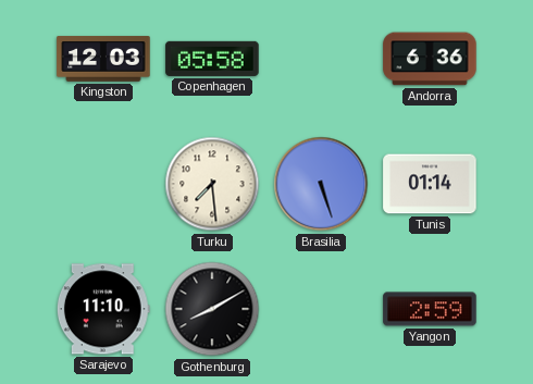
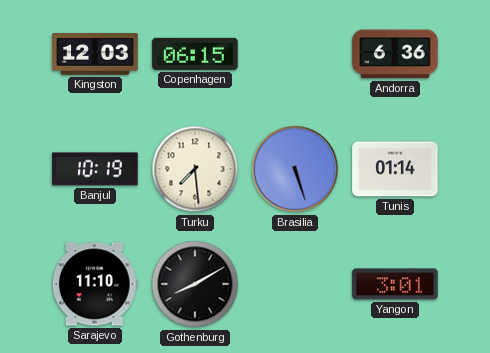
Copenhagen: 05:58 -> 06:15
Banjul: none -> 10:19
Yangon: 2:59 -> 3:01
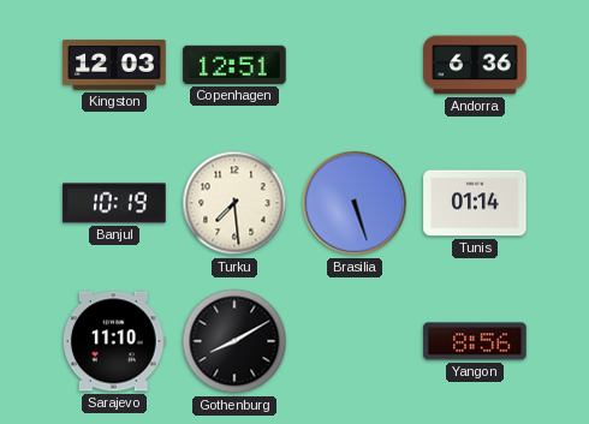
Copenhagen: 06:15 -> 12:51
Yangon: 3:01 -> 8:56
